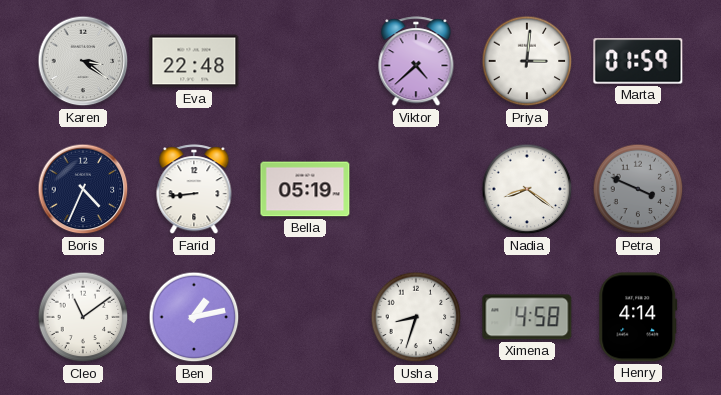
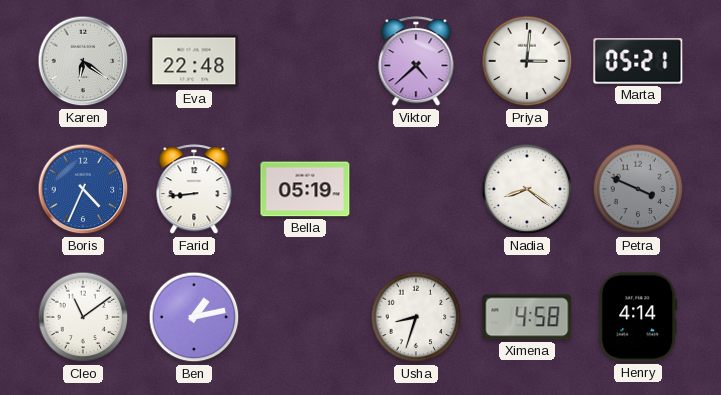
Karen: 3:21 -> 6:21
Marta: 01:59 -> 05:21
Boris dial: navy -> blue
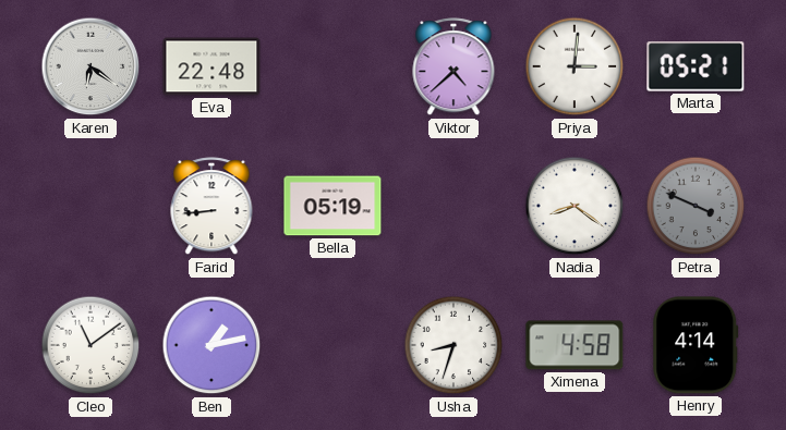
Boris: 4:34 -> none
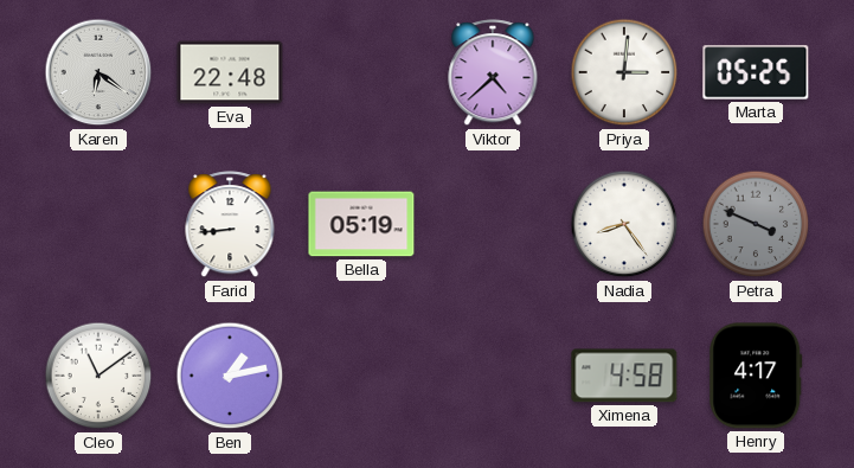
Marta: 05:21 -> 05:25
Nadia: 8:21 -> 8:24
Usha: 8:33 -> none
Henry: 4:14 -> 4:17
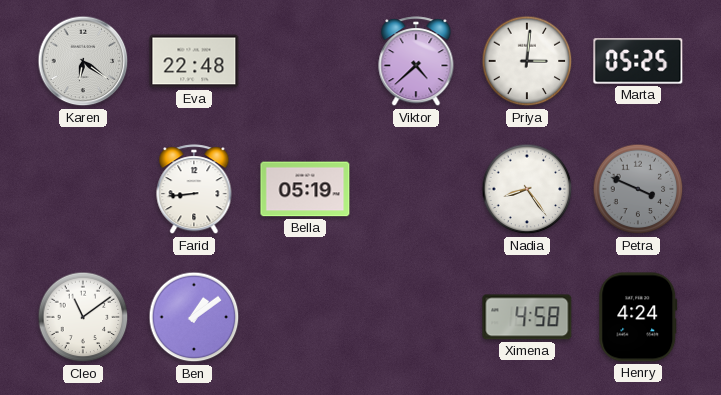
Ben: 1:13 -> 1:09
Henry: 4:17 -> 4:24
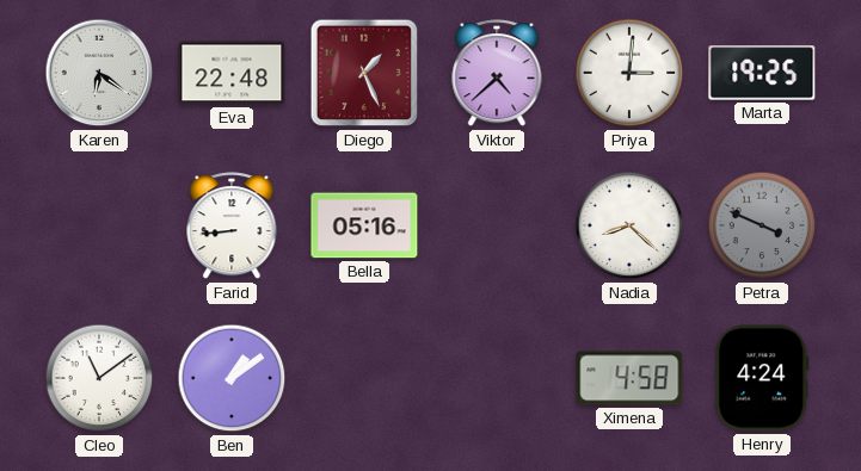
Diego: none -> 1:26
Marta: 05:25 -> 19:25
Bella: 05:19 -> 05:16
Nadia: 8:24 -> 8:22
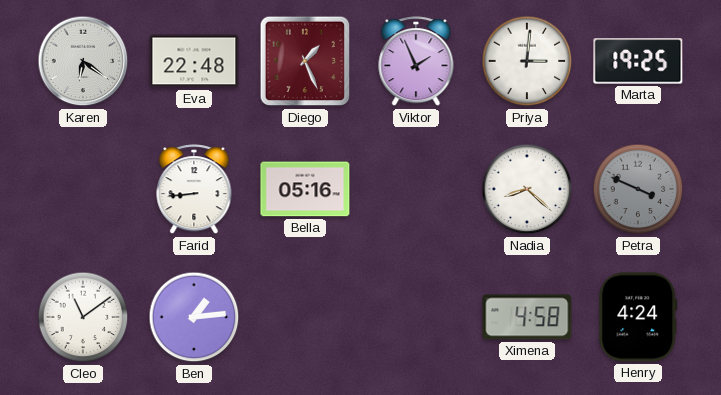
Viktor: 4:38 -> 1:56
Ben: 1:09 -> 1:14
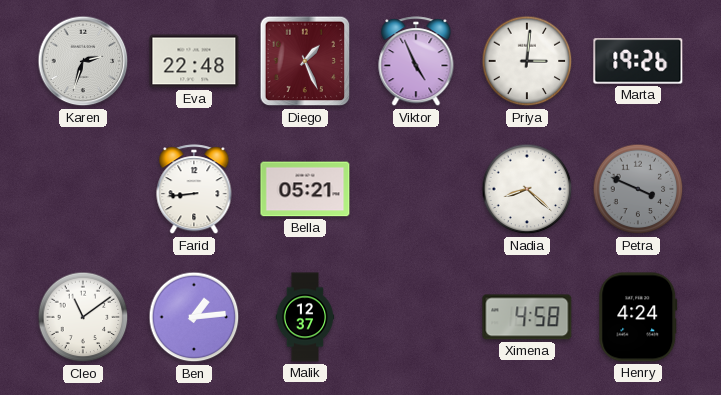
Karen: 6:21 -> 2:33
Viktor: 1:56 -> 4:56
Marta: 19:25 -> 19:26
Bella: 05:16 -> 05:21
Malik: none -> 12:37
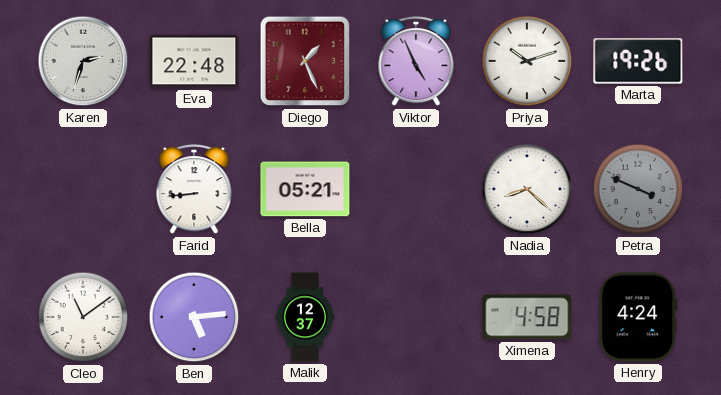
Priya: 3:01 -> 10:12
Ben: 1:14 -> 5:14
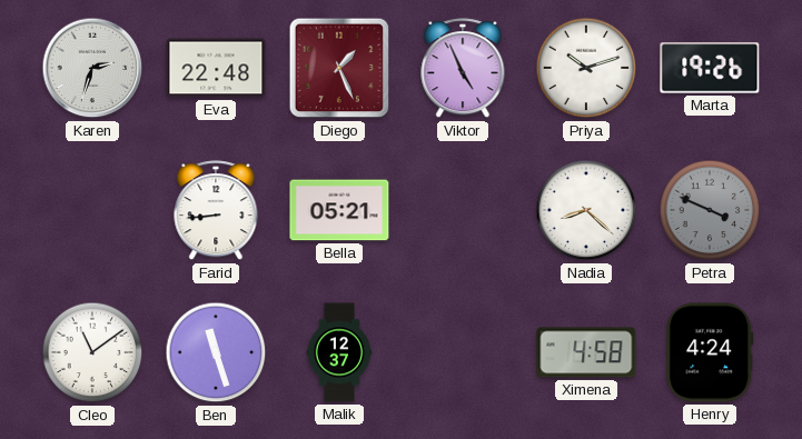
Ben: 5:14 -> 11:27
